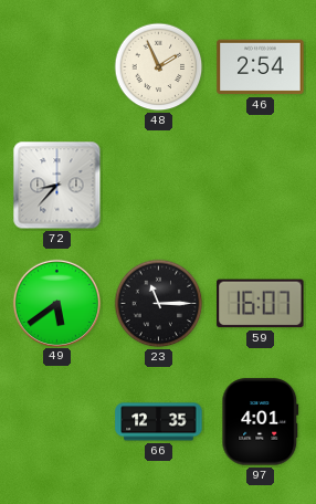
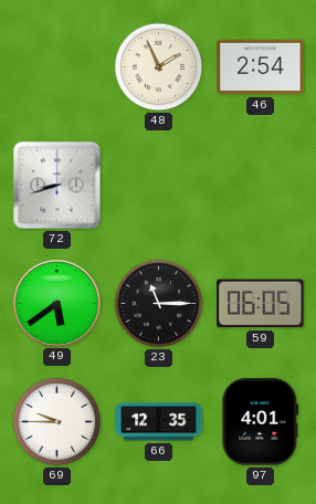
72: 8:37 -> 8:42
59: 16:07 -> 06:05
69: none -> 9:45
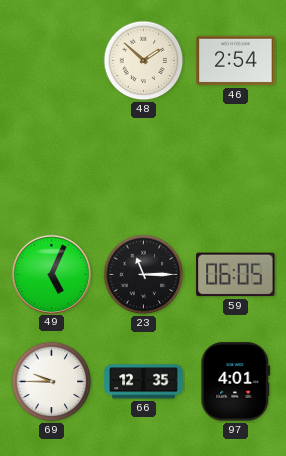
48: 1:56 -> 1:52
72: 8:42 -> none
49: 5:39 -> 5:04
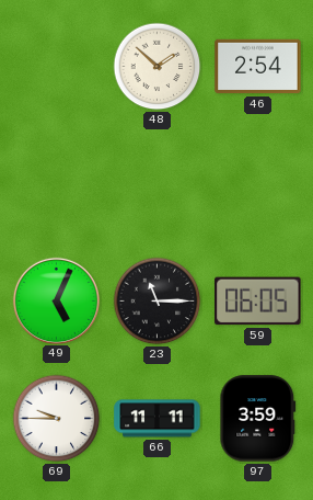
66: 12:35 -> 11:11
97: 4:01 -> 3:59
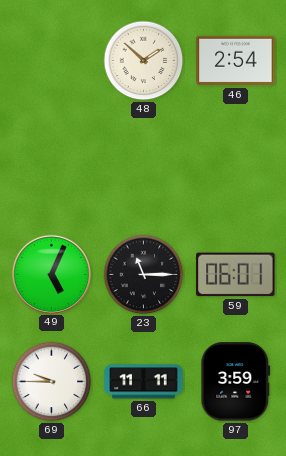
59: 06:05 -> 06:01
